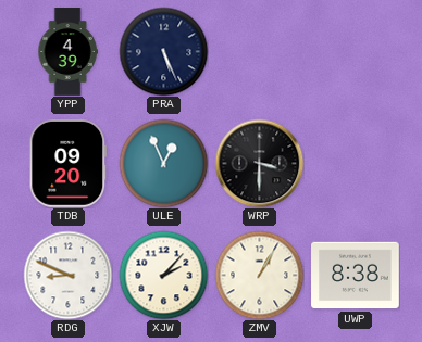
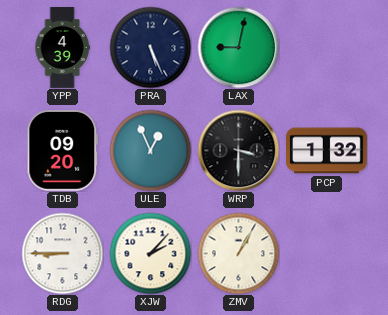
LAX: none -> 9:02
PCP: none -> 1:32
RDG: 8:49 -> 8:45
UWP: 8:38 -> none
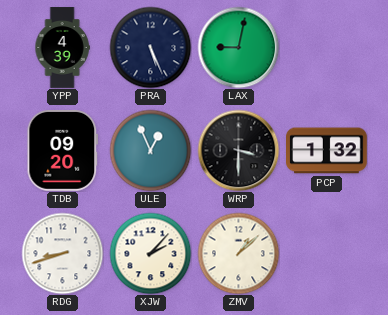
RDG: 8:45 -> 8:42
ZMV: 1:05 -> 1:08
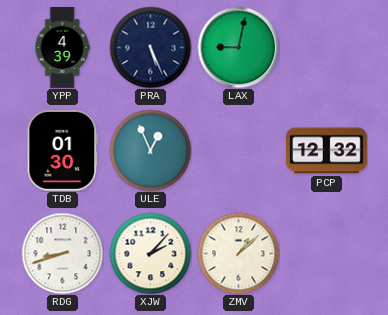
TDB: 09:20 -> 01:30
WRP: 3:30 -> none
PCP: 1:32 -> 12:32
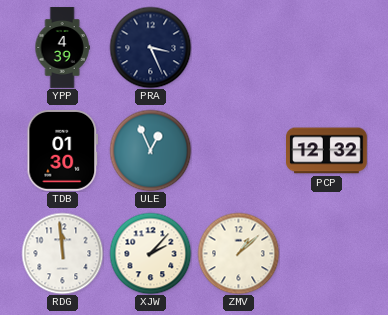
PRA: 5:26 -> 3:26
LAX: 9:02 -> none
RDG: 8:42 -> 11:59
